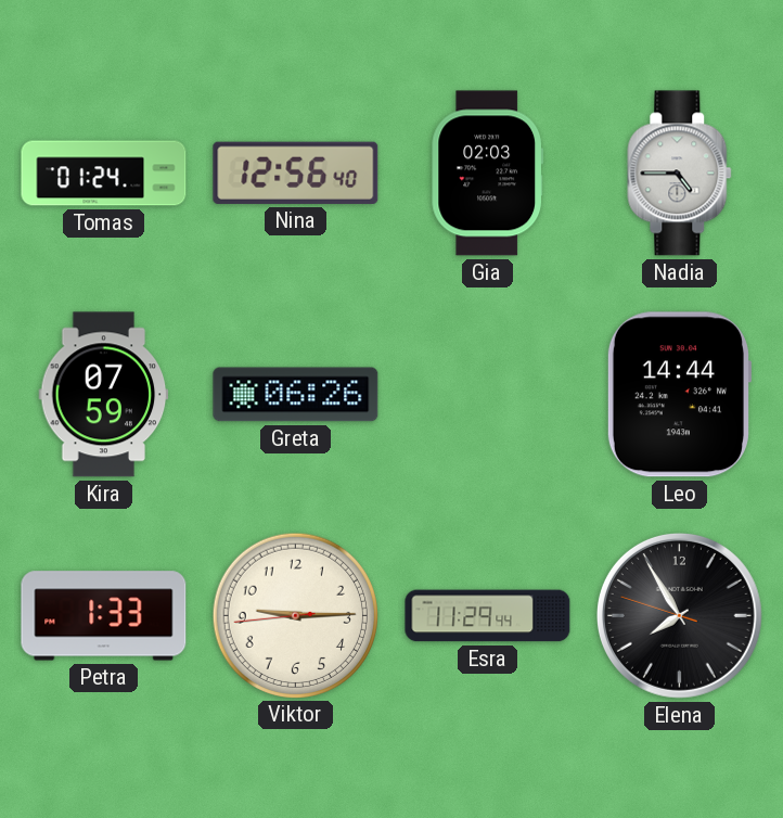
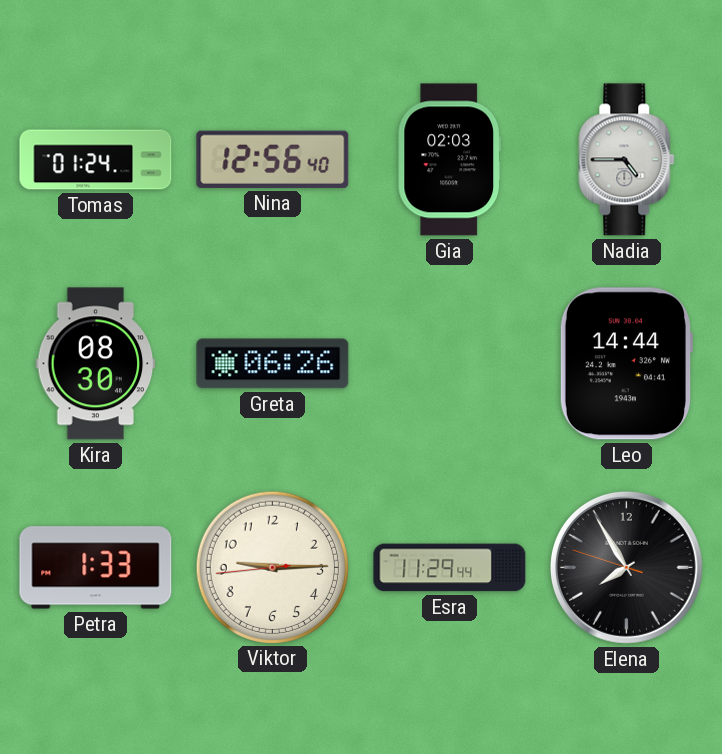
Kira: 07:59 -> 08:30
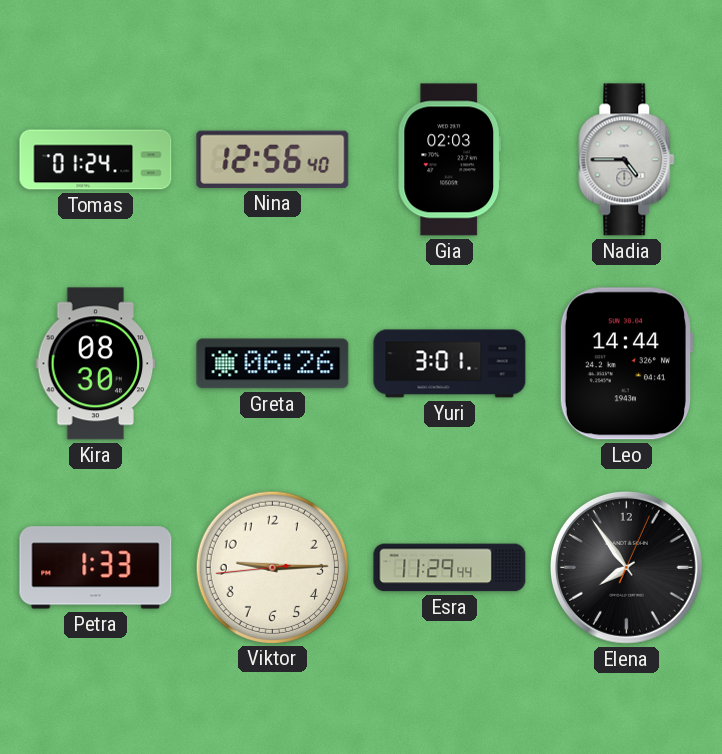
Yuri: none -> 3:01
Elena: 7:54:48 -> 7:54:04
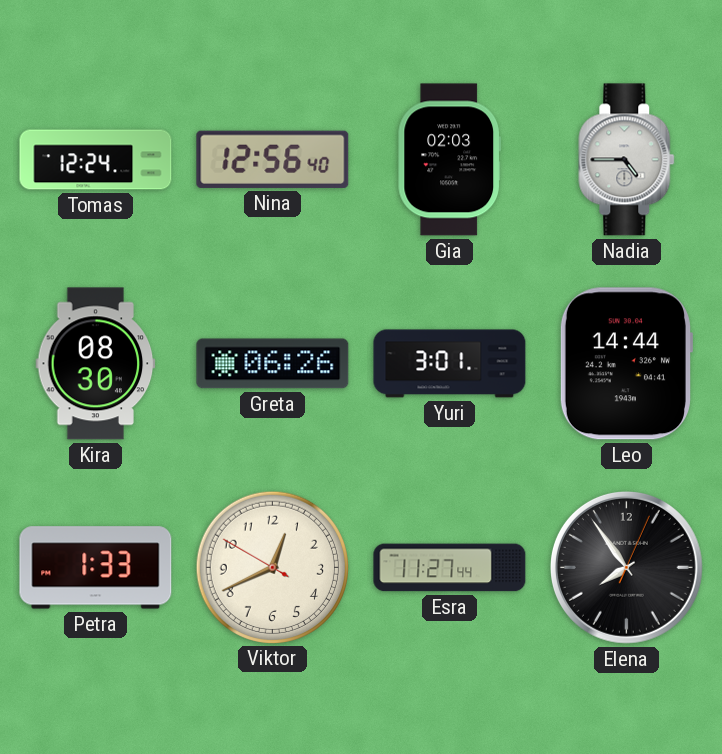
Tomas: 01:24 -> 12:24
Viktor: 9:14 -> 12:40
Esra: 11:29 -> 11:27
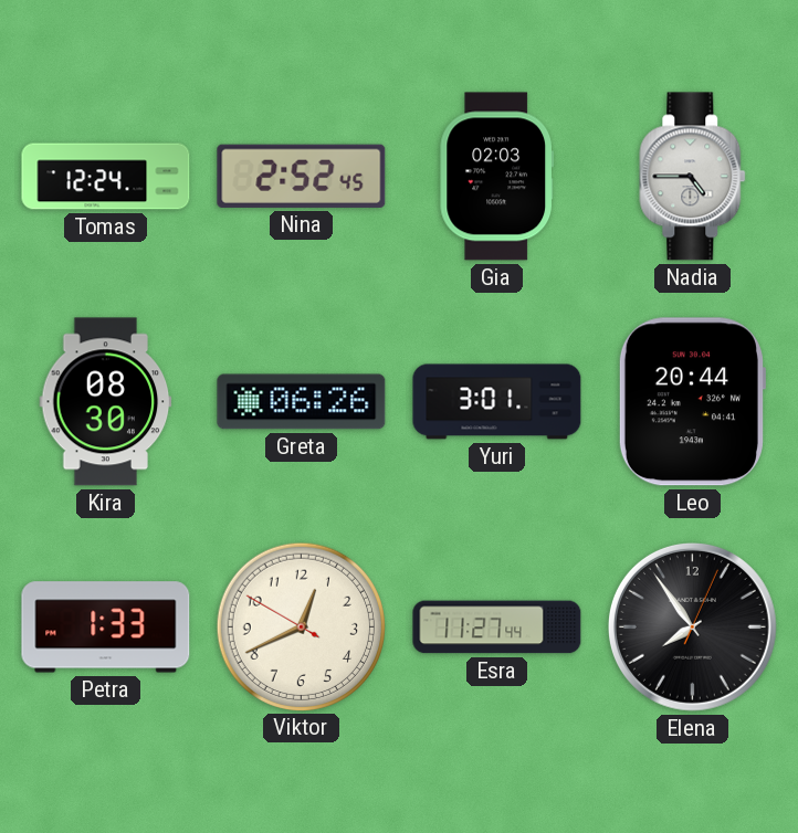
Nina: 12:56 -> 2:52
Leo: 14:44 -> 20:44
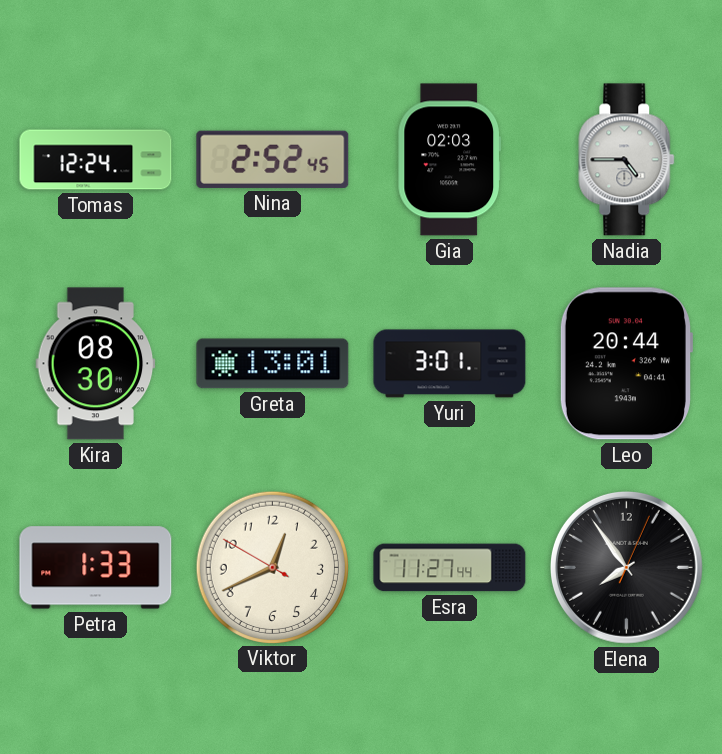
Greta: 06:26 -> 13:01
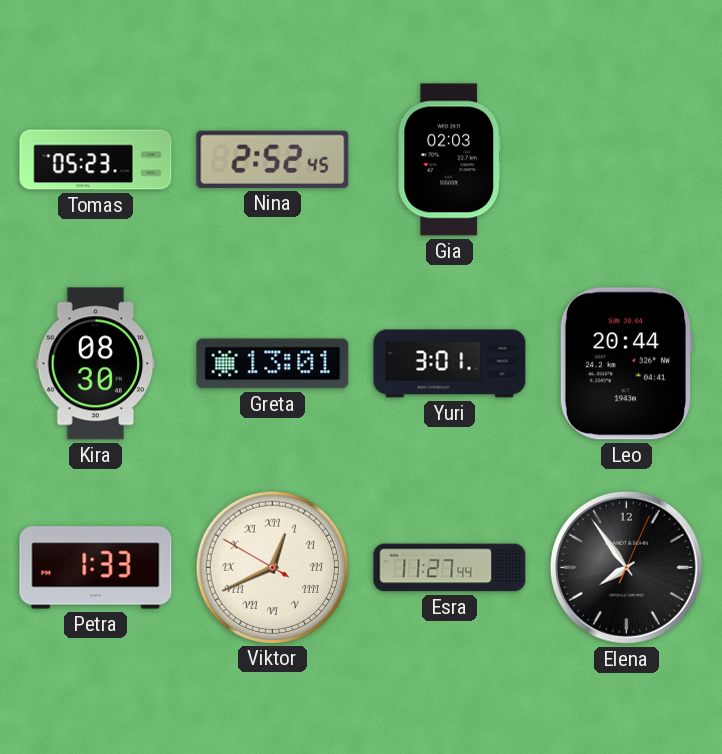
Tomas: 12:24 -> 05:23
Nadia: 4:45 -> none
Viktor numerals: Arabic -> Roman
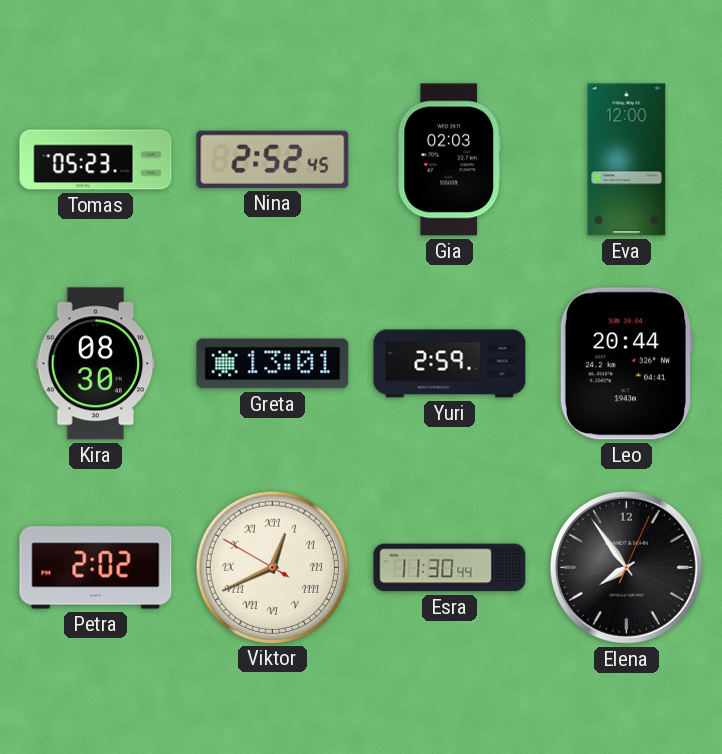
Eva: none -> 12:00
Yuri: 3:01 -> 2:59
Petra: 1:33 -> 2:02
Esra: 11:27 -> 11:30
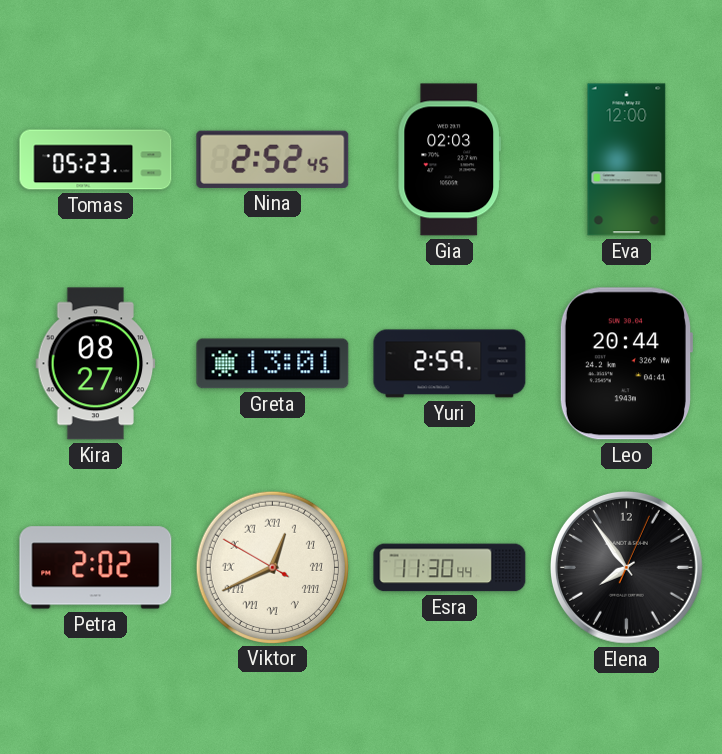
Kira: 08:30 -> 08:27
